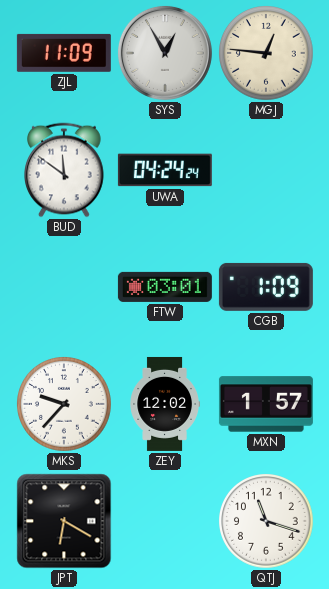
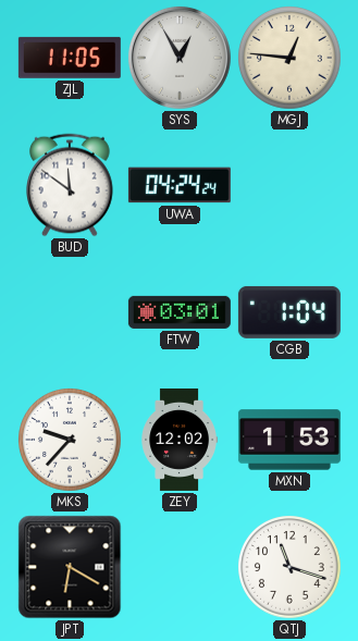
ZJL: 11:09 -> 11:05
CGB: 1:09 -> 1:04
MXN: 1:57 -> 1:53
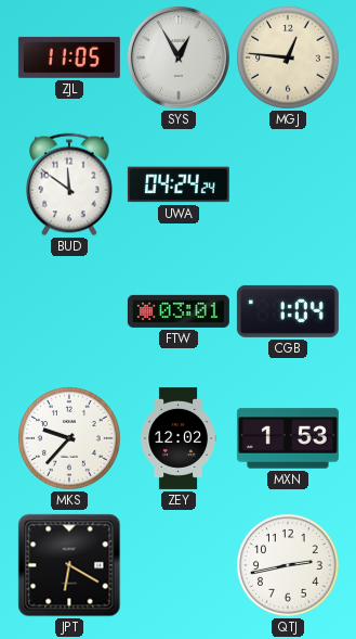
QTJ: 11:18 -> 2:43
